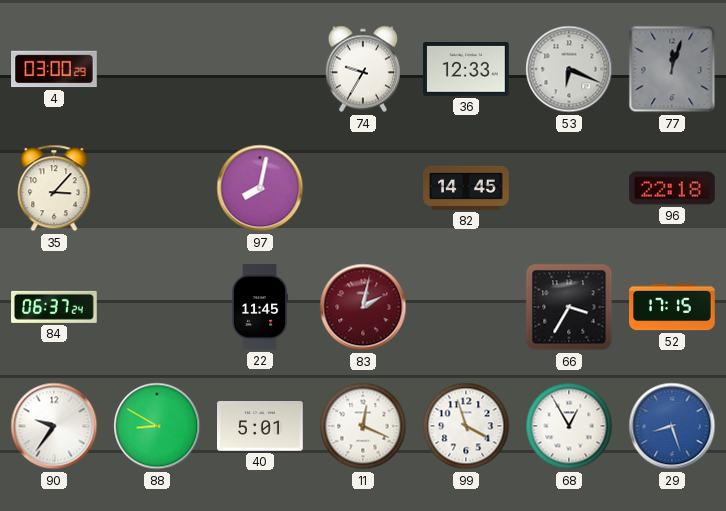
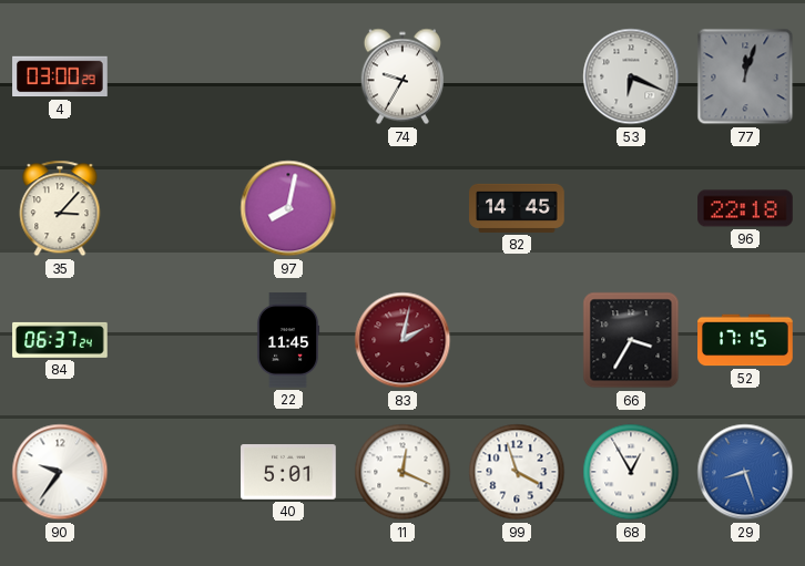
36: 12:33 -> none
88: 8:50 -> none
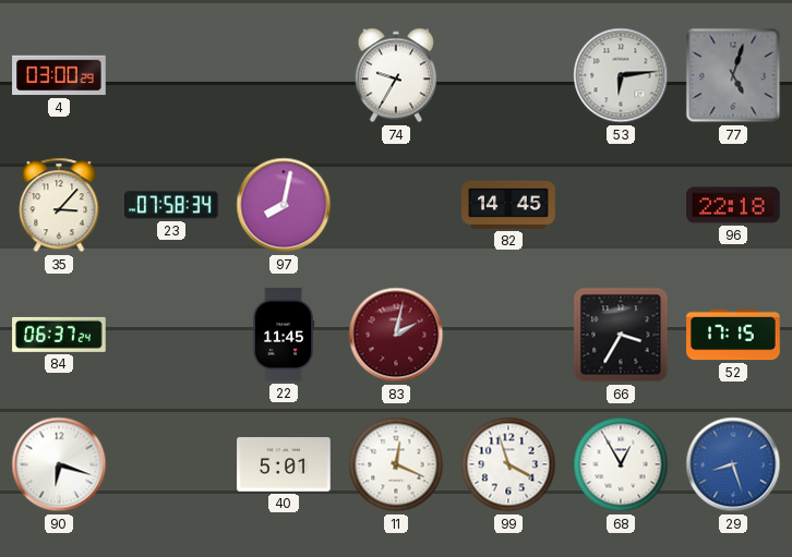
53: 6:19 -> 6:14
77: 12:03 -> 5:03
23: none -> 07:58
90: 9:36 -> 6:18
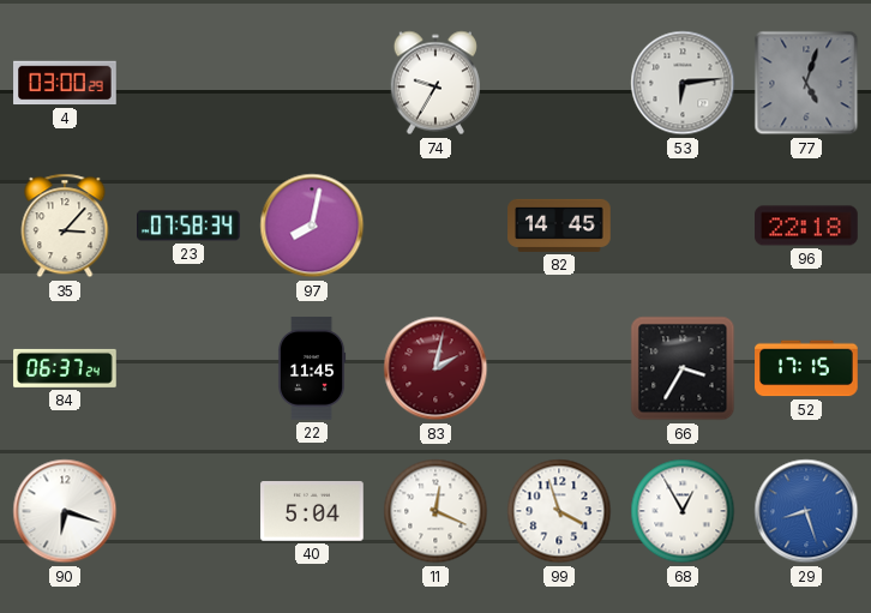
40: 5:01 -> 5:04
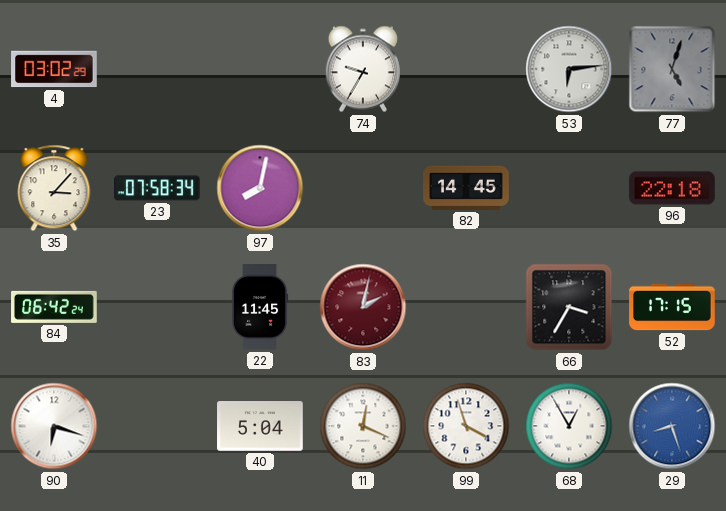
4: 03:00 -> 03:02
84: 06:37 -> 06:42
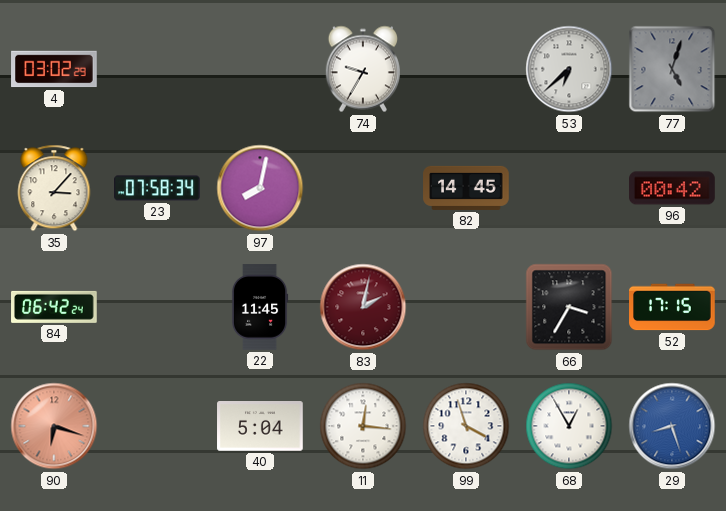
53: 6:14 -> 6:38
96: 22:18 -> 00:42
90 dial: white -> salmon
11: 12:19 -> 12:16
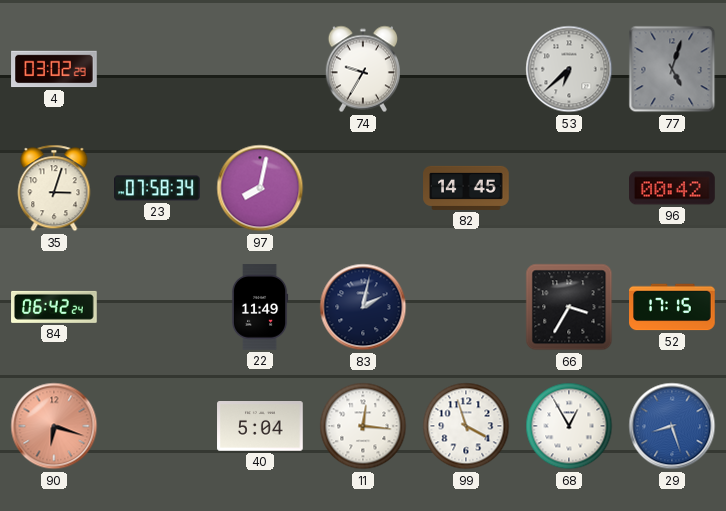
35: 3:07 -> 3:03
22: 11:45 -> 11:49
83 dial: burgundy -> navy
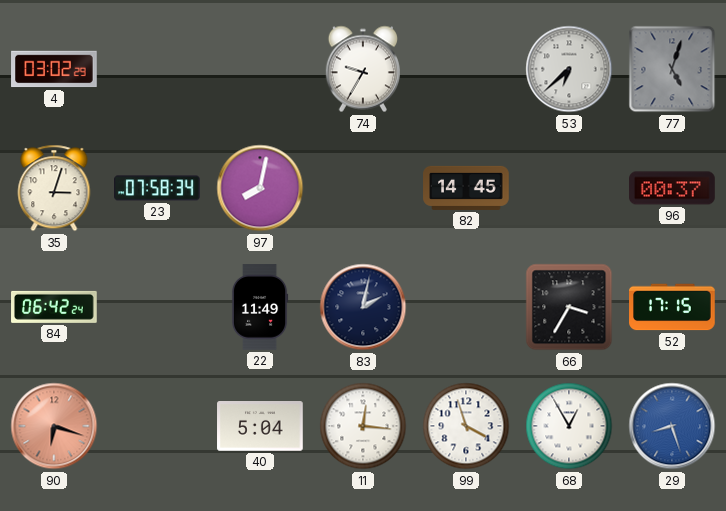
96: 00:42 -> 00:37
